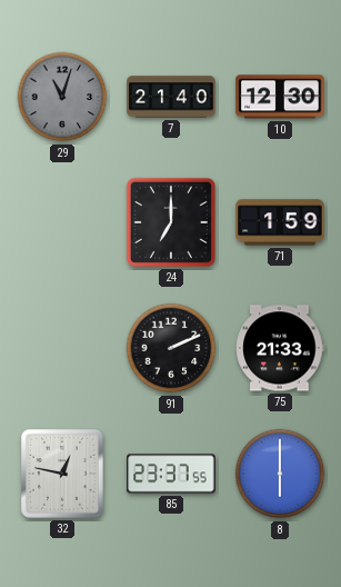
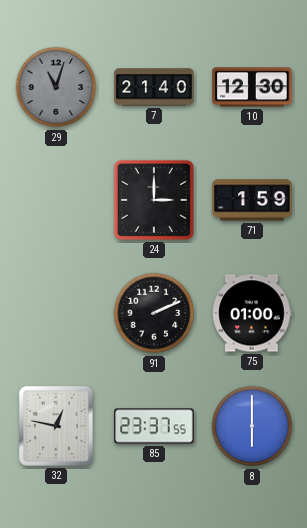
24: 7:00 -> 3:00
75: 21:33 -> 01:00
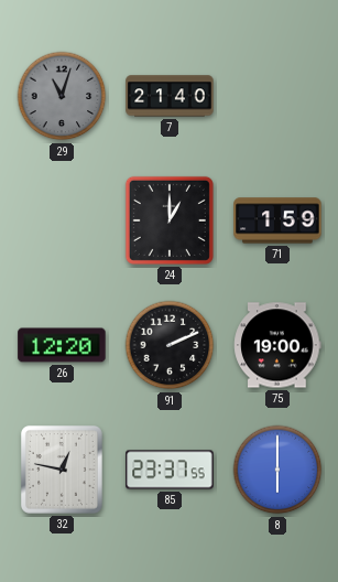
10: 12:30 -> none
24: 3:00 -> 1:00
26: none -> 12:20
75: 01:00 -> 19:00
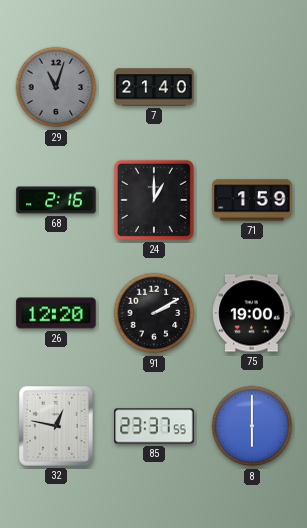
68: none -> 2:16
91: 2:11 -> 2:10
